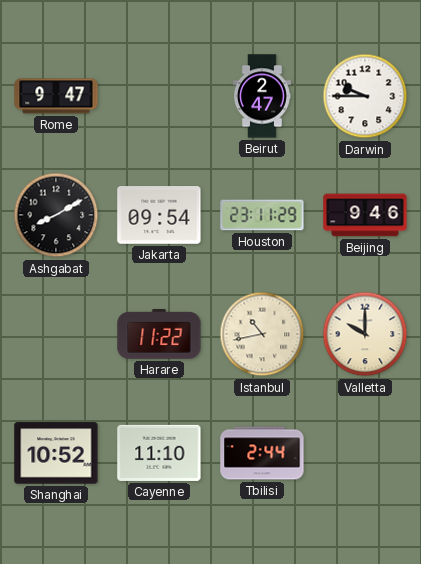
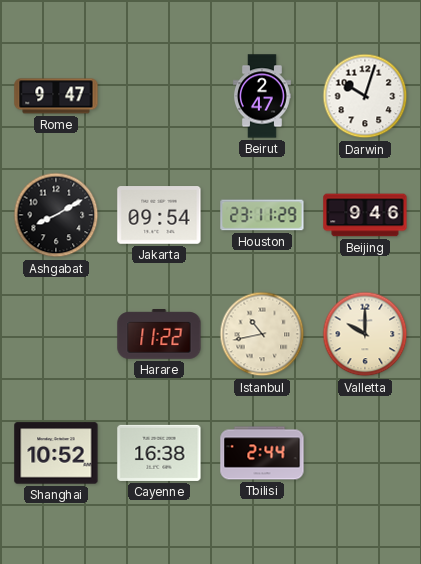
Darwin: 9:45 -> 10:03
Cayenne: 11:10 -> 16:38
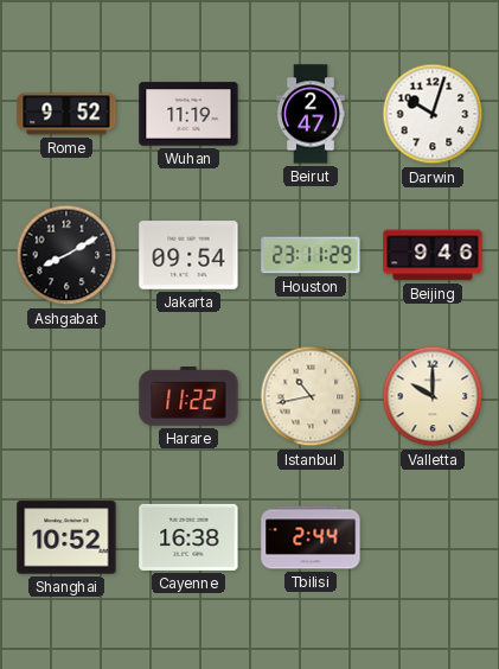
Rome: 9:47 -> 9:52
Wuhan: none -> 11:19
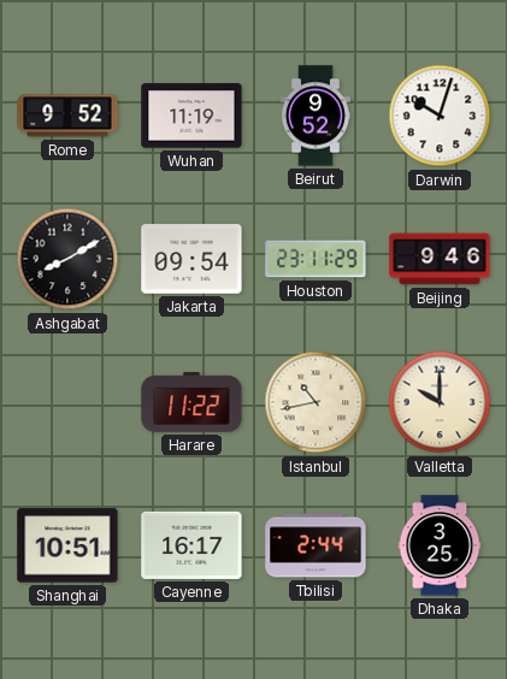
Beirut: 2:47 -> 9:52
Shanghai: 10:52 -> 10:51
Cayenne: 16:38 -> 16:17
Dhaka: none -> 3:25
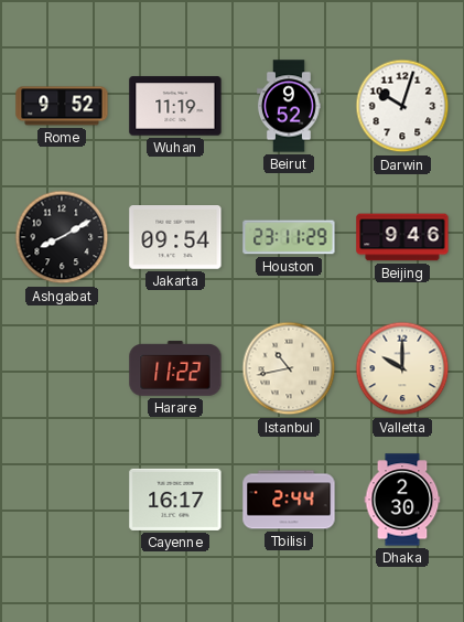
Shanghai: 10:51 -> none
Dhaka: 3:25 -> 2:30
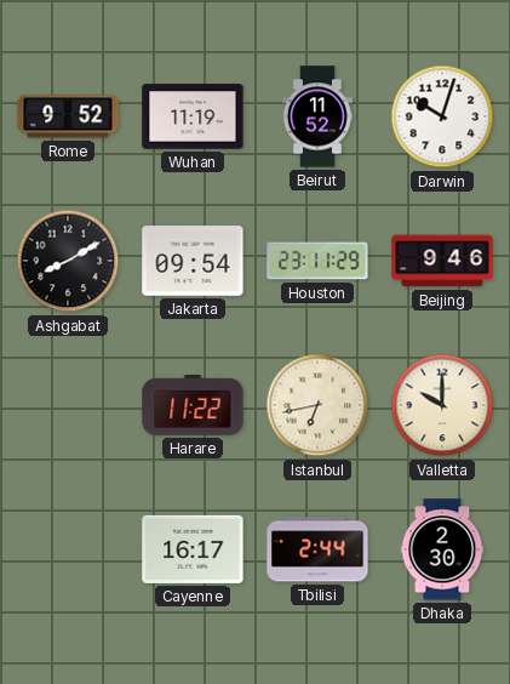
Beirut: 9:52 -> 11:52
Istanbul: 10:43 -> 6:43
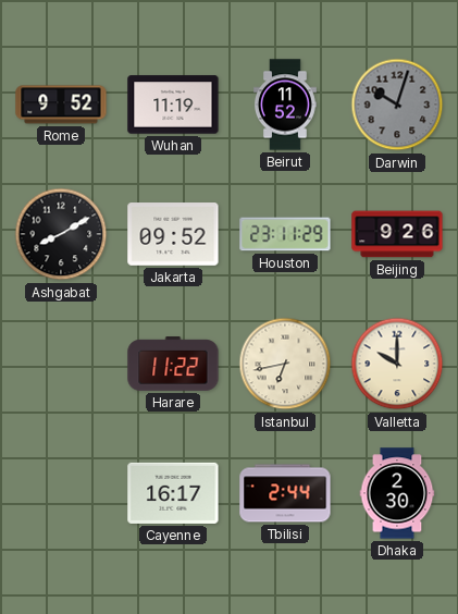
Darwin dial: white -> grey
Jakarta: 09:54 -> 09:52
Beijing: 9:46 -> 9:26
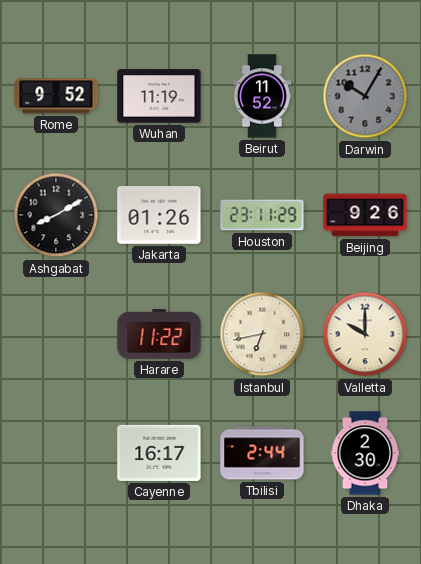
Darwin: 10:03 -> 10:05
Jakarta: 09:52 -> 01:26
